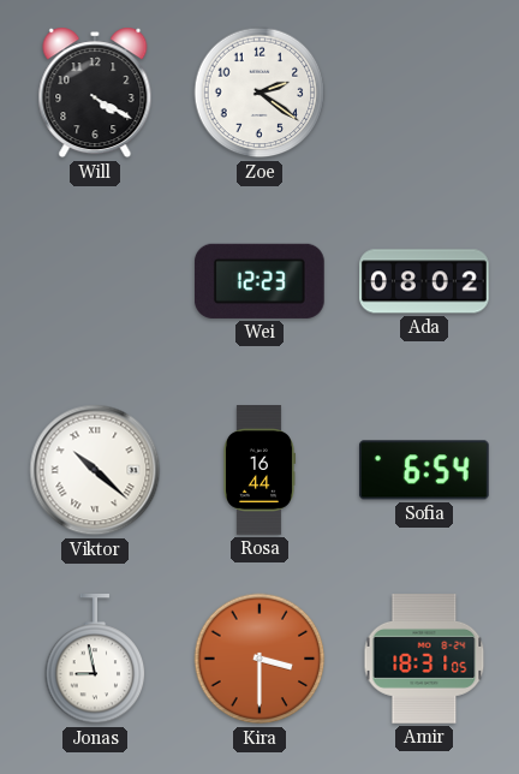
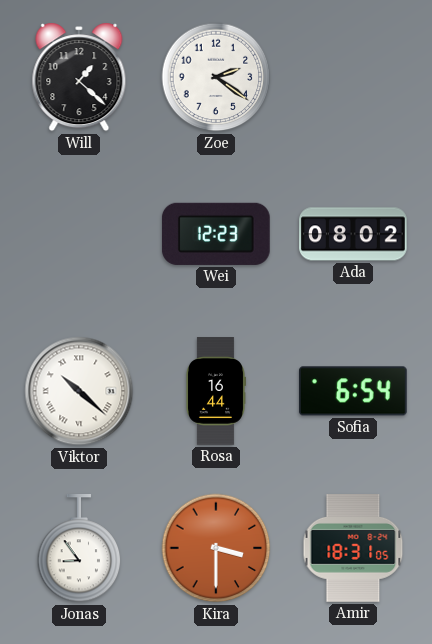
Will: 4:20 -> 1:22
Jonas: 8:58 -> 8:54
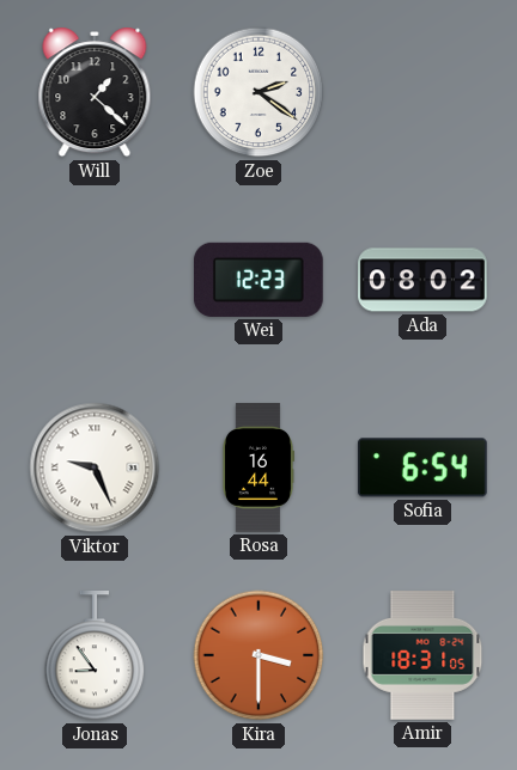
Viktor: 10:22 -> 9:26
